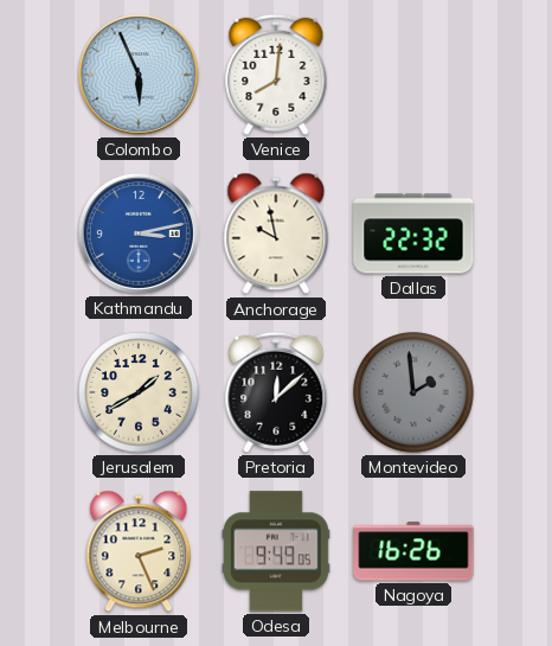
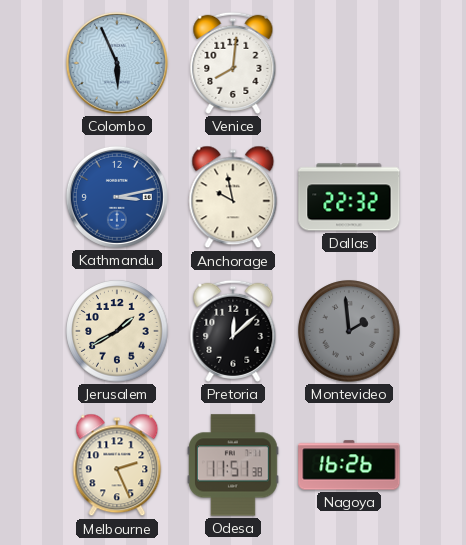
Odesa: 9:49 -> 11:51
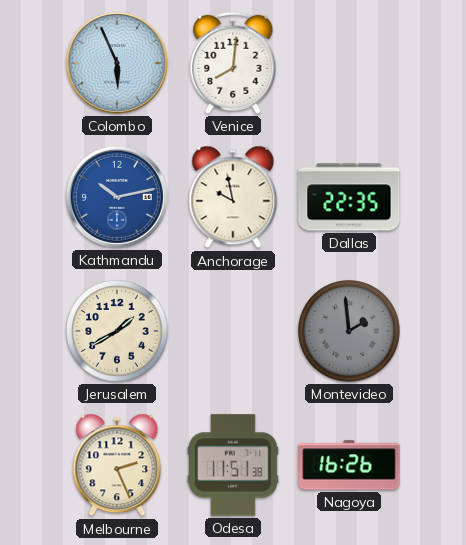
Kathmandu: 3:13 -> 10:13
Dallas: 22:32 -> 22:35
Pretoria: 12:08 -> none
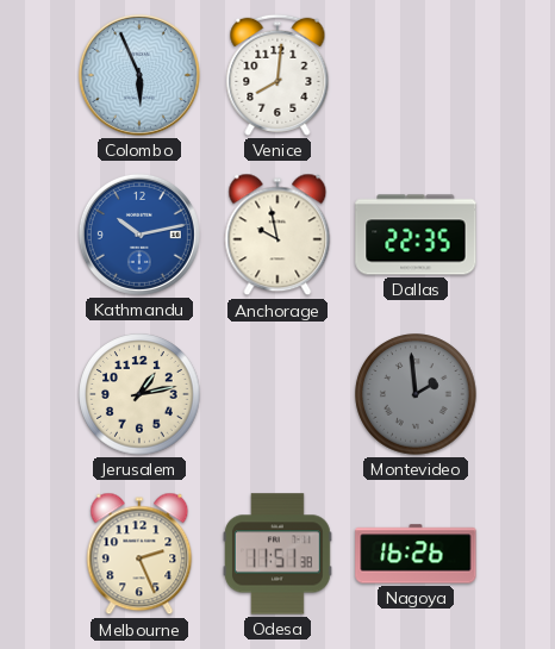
Jerusalem: 1:40 -> 1:13
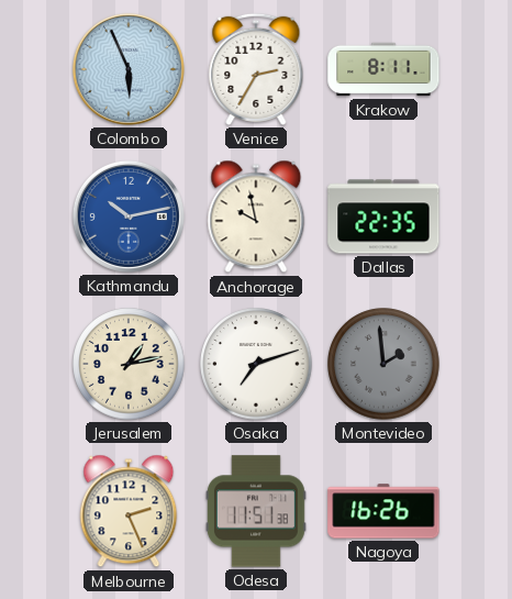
Venice: 8:01 -> 2:35
Krakow: none -> 8:11
Osaka: none -> 7:12
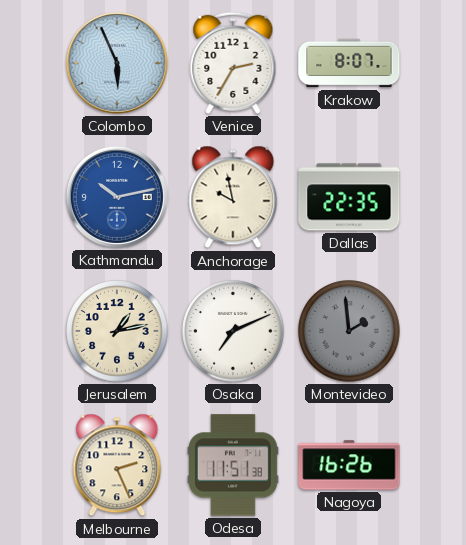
Krakow: 8:11 -> 8:07
Osaka: 7:12 -> 7:11
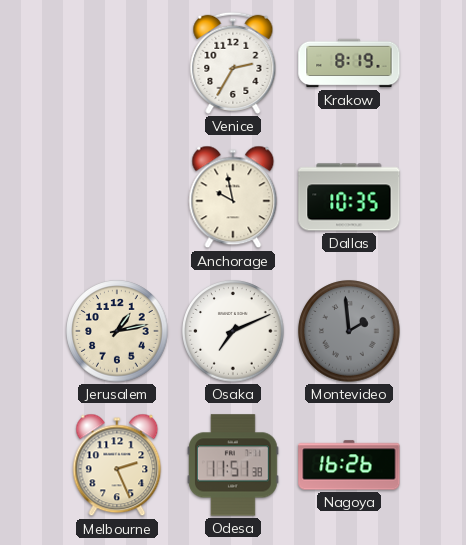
Colombo: 5:56 -> none
Krakow: 8:07 -> 8:19
Kathmandu: 10:13 -> none
Dallas: 22:35 -> 10:35
